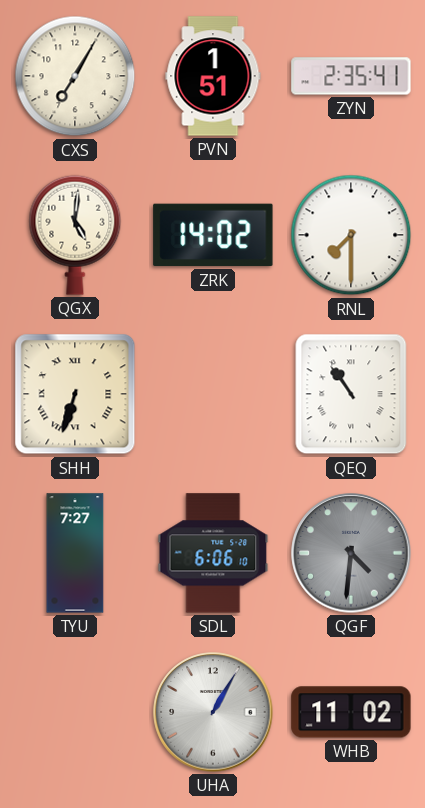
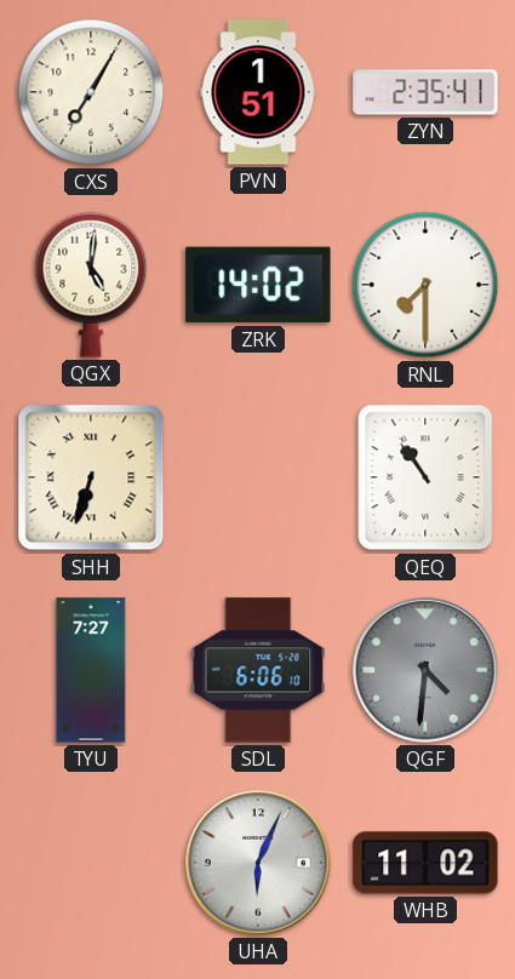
UHA: 1:05 -> 6:04
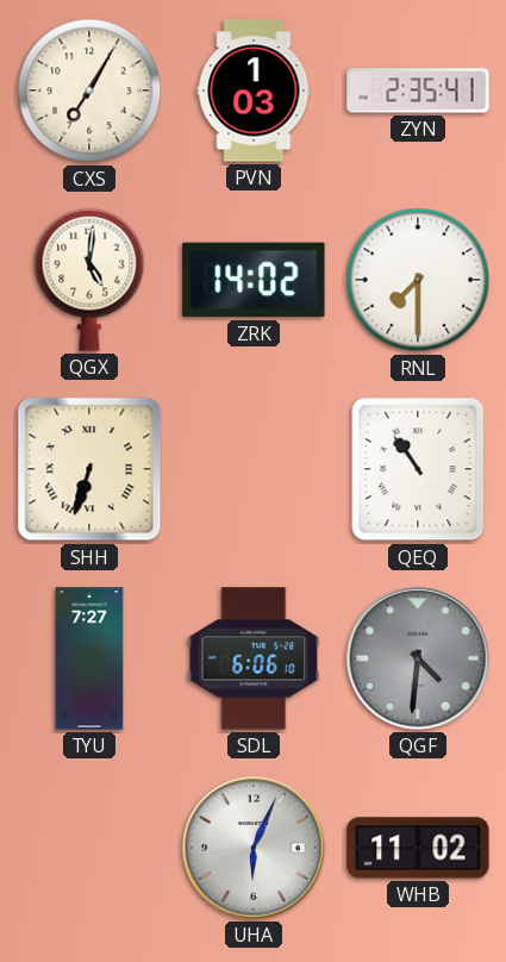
PVN: 1:51 -> 1:03
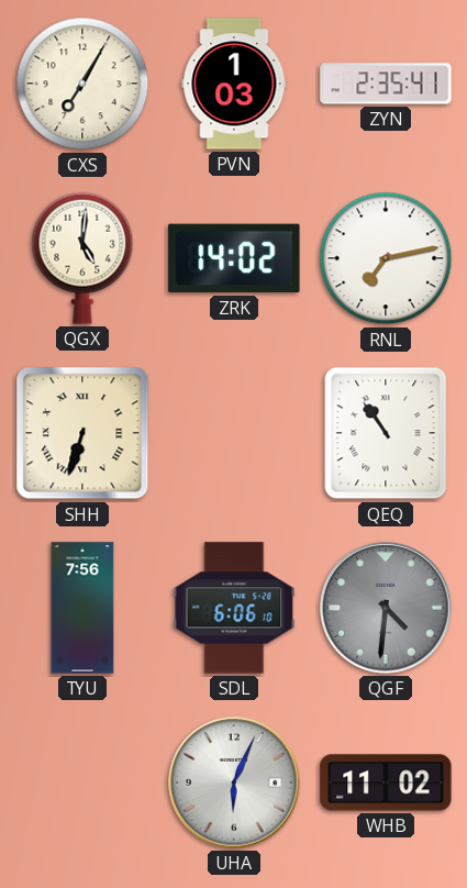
RNL: 7:30 -> 7:13
TYU: 7:27 -> 7:56
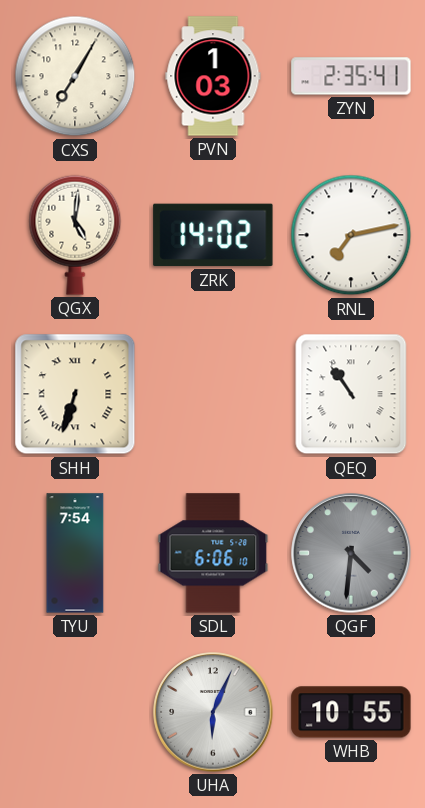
TYU: 7:56 -> 7:54
WHB: 11:02 -> 10:55
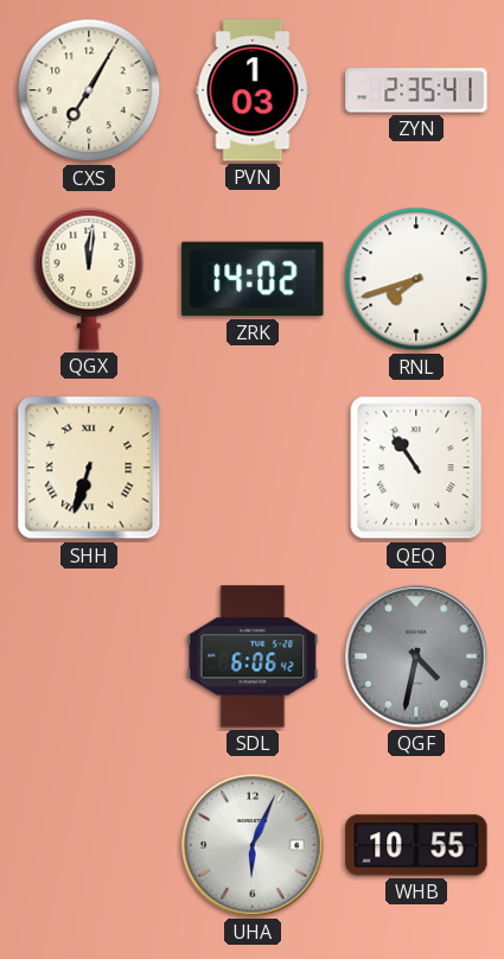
QGX: 5:01 -> 12:01
RNL: 7:13 -> 7:42
TYU: 7:54 -> none
SDL: 6:06:10 -> 6:06:42
QGF: 4:31 -> 4:32
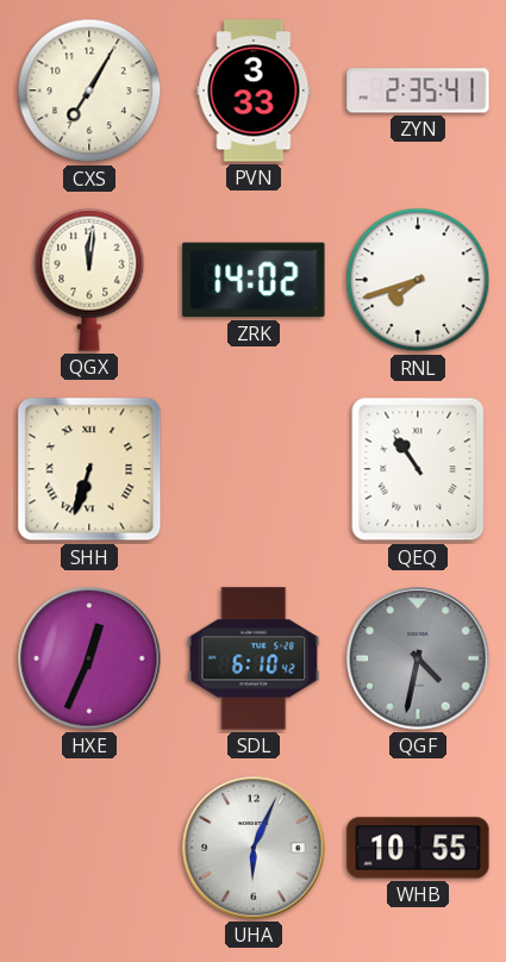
PVN: 1:03 -> 3:33
HXE: none -> 12:34
SDL: 6:06 -> 6:10
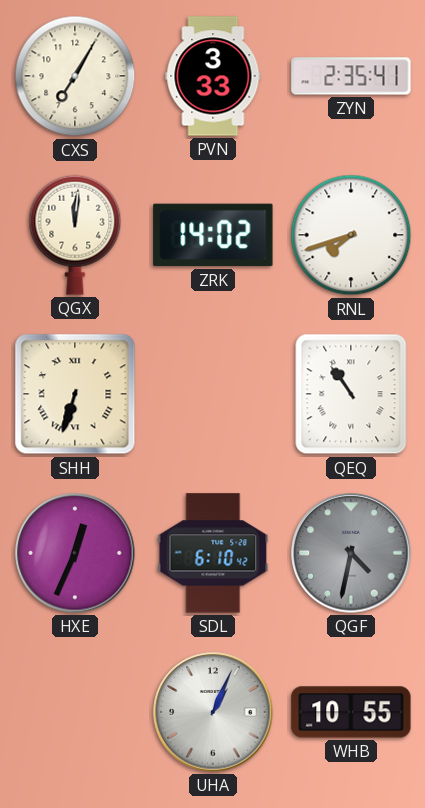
UHA: 6:04 -> 1:04
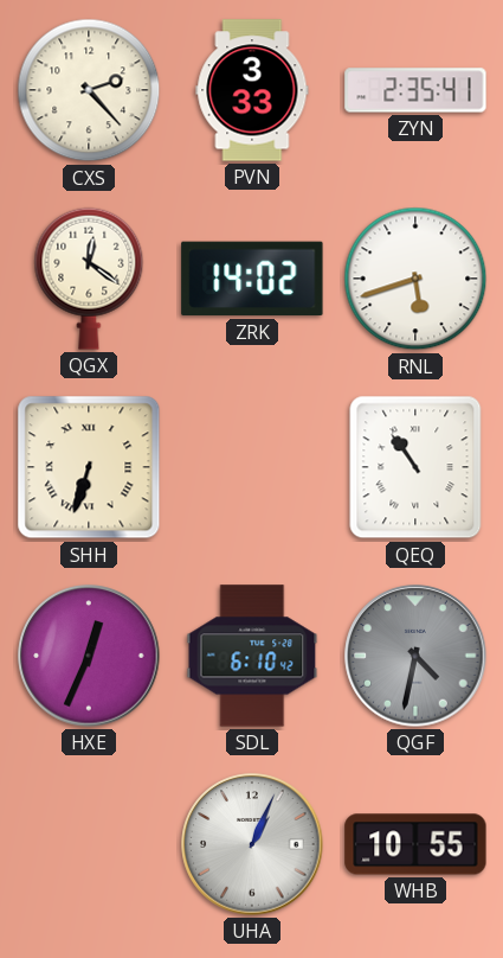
CXS: 7:05 -> 2:23
QGX: 12:01 -> 12:21
RNL: 7:42 -> 5:42
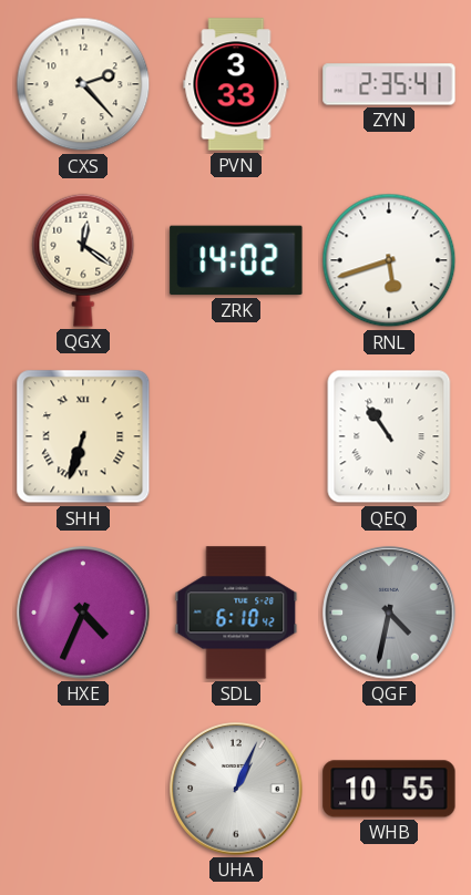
HXE: 12:34 -> 4:34
